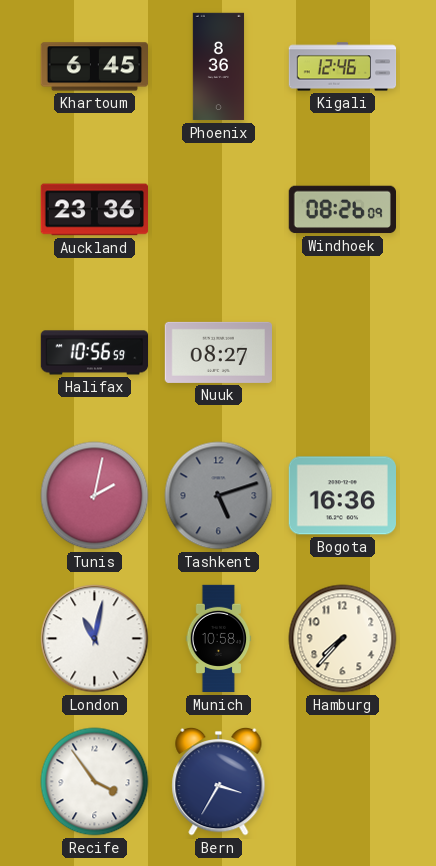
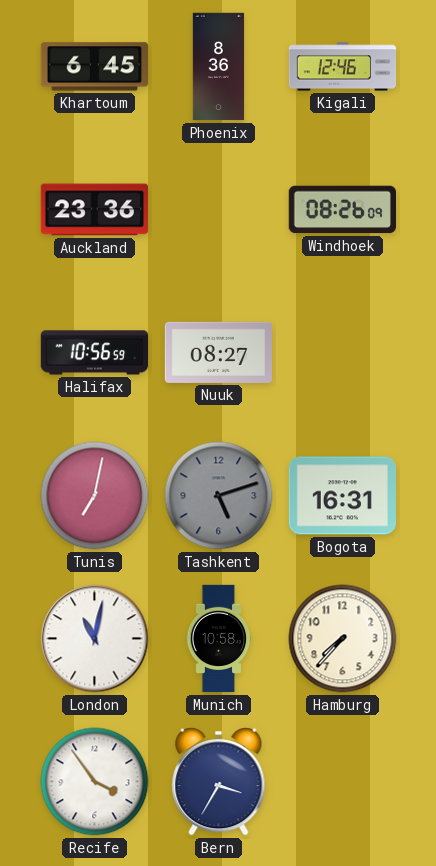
Tunis: 2:02 -> 7:02
Bogota: 16:36 -> 16:31
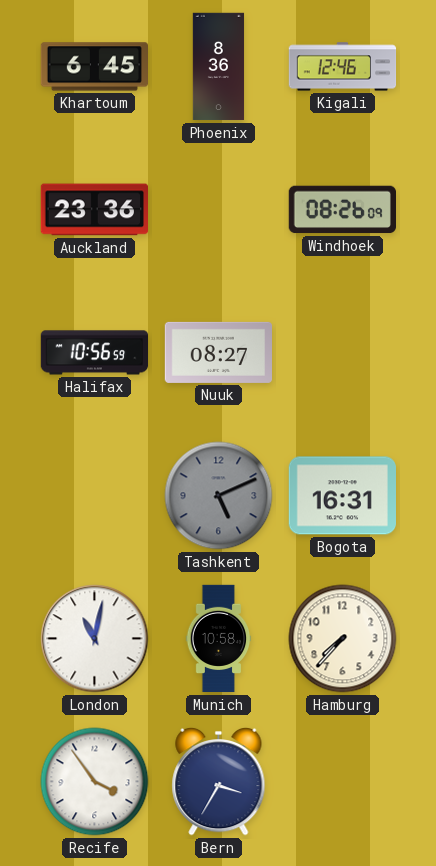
Tunis: 7:02 -> none
Tashkent: 5:12 -> 5:11
